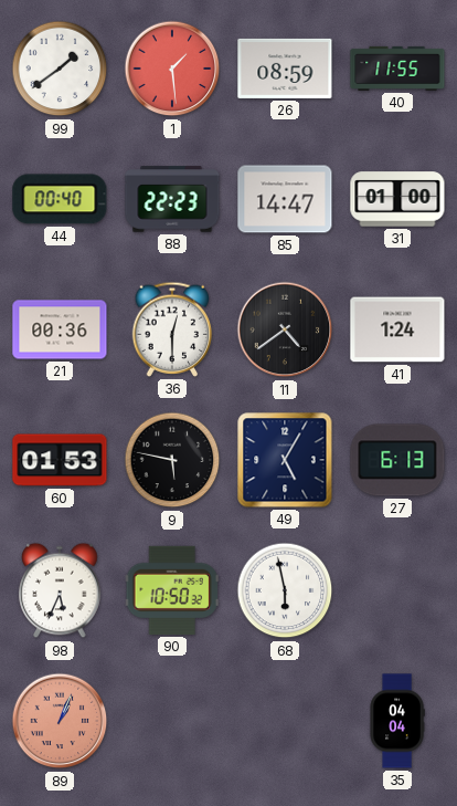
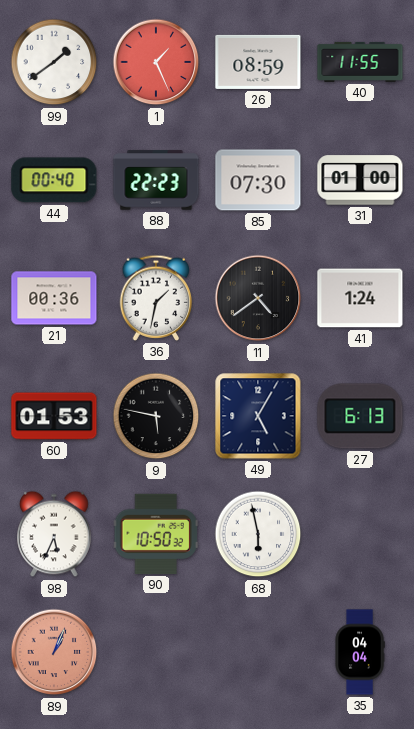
1: 1:29 -> 1:26
85: 14:47 -> 07:30
36: 12:30 -> 1:32
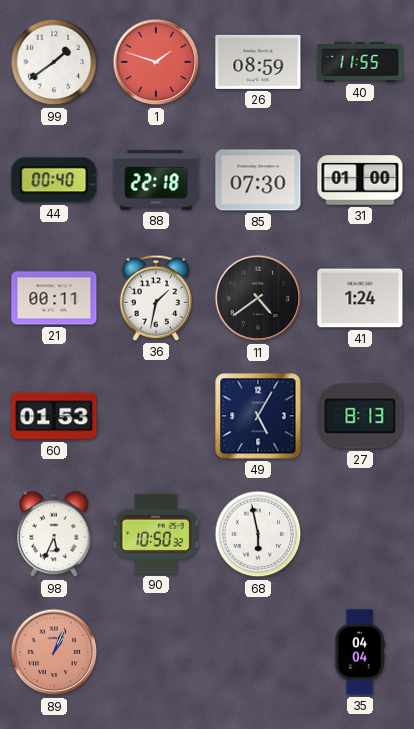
1: 1:26 -> 1:48
88: 22:23 -> 22:18
21: 00:36 -> 00:11
9: 5:47 -> none
27: 6:13 -> 8:13
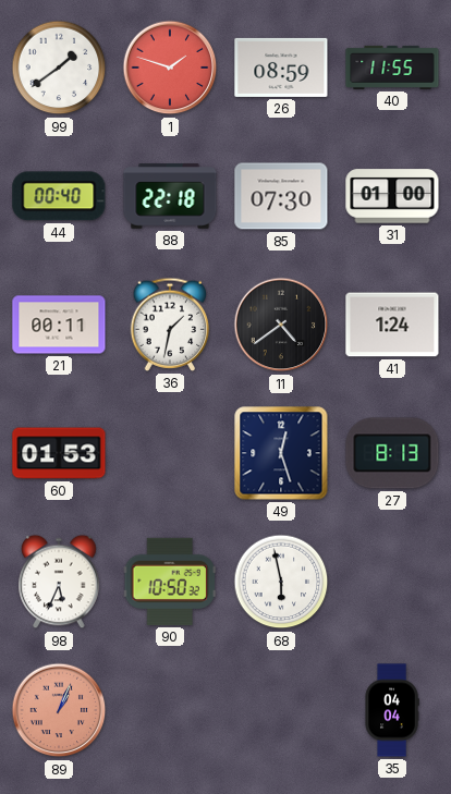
49: 5:05 -> 12:27
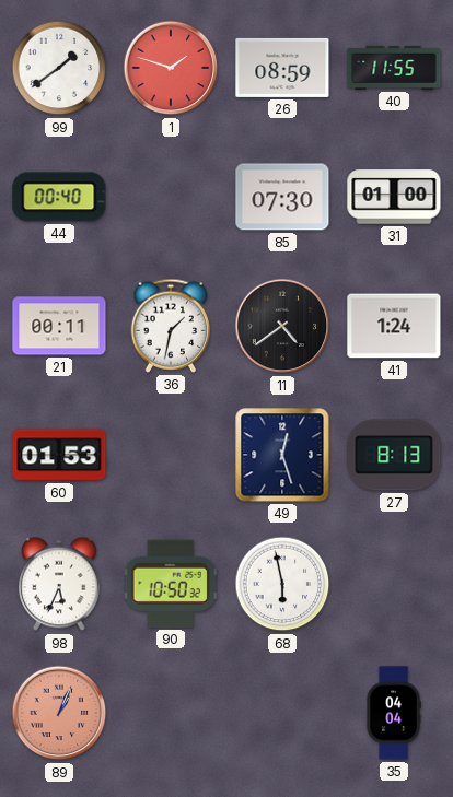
88: 22:18 -> none
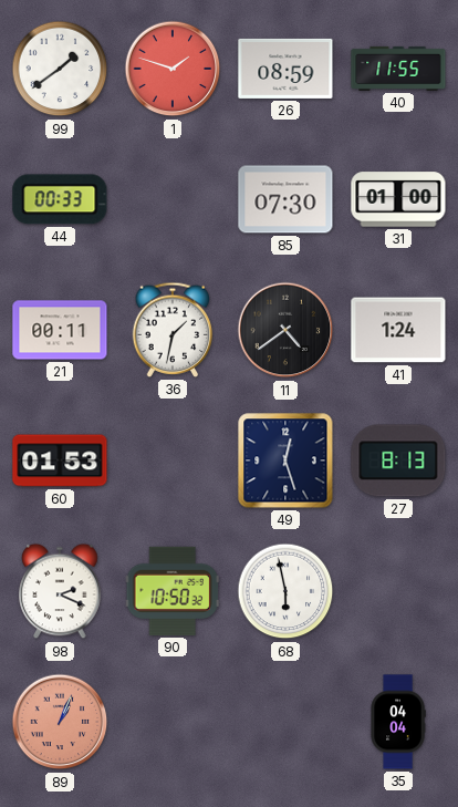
44: 00:40 -> 00:33
98: 5:34 -> 2:19
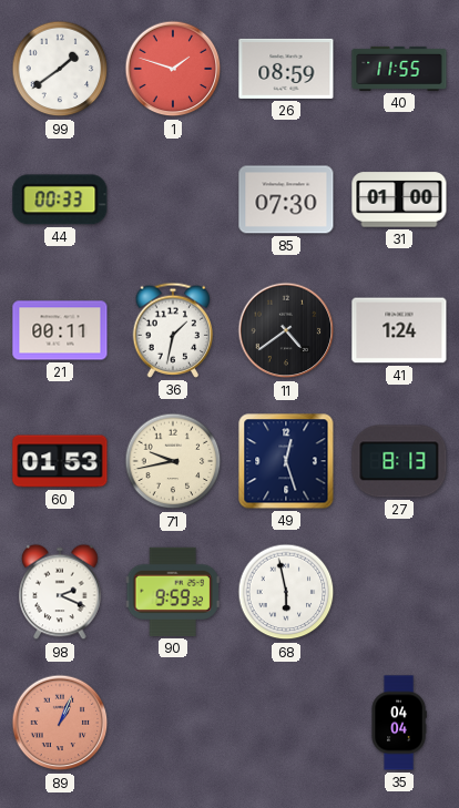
71: none -> 9:43
90: 10:50 -> 9:59
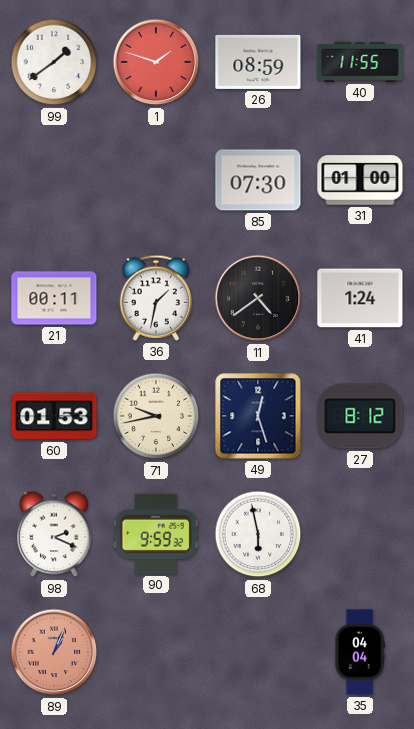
44: 00:33 -> none
27: 8:13 -> 8:12
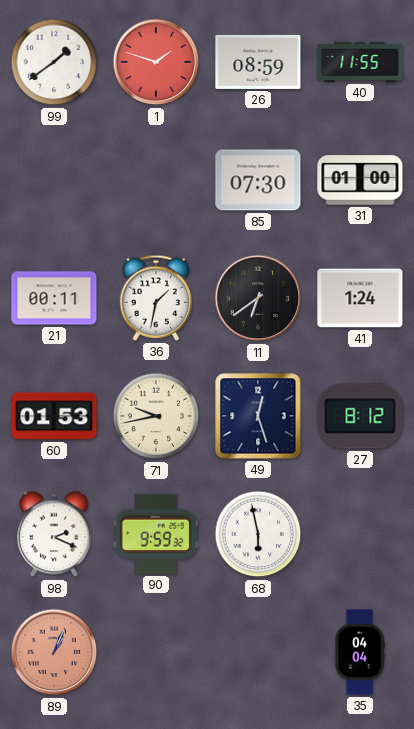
11: 4:39 -> 6:39
